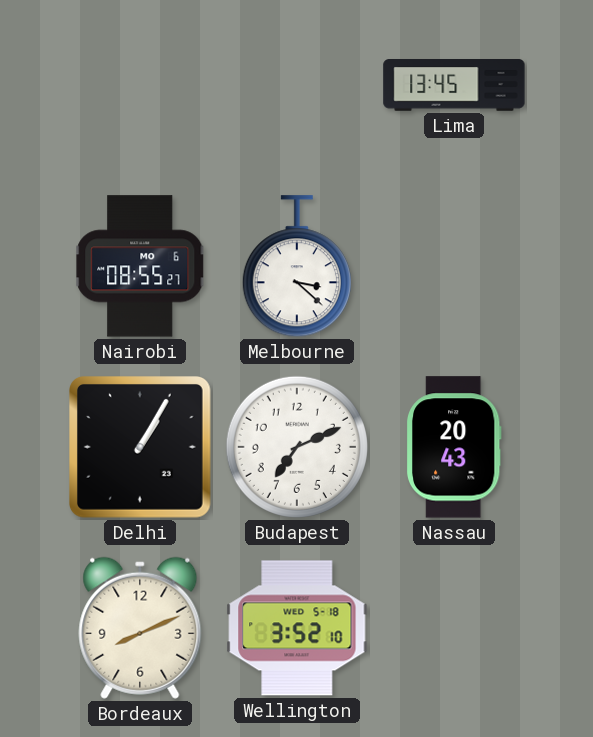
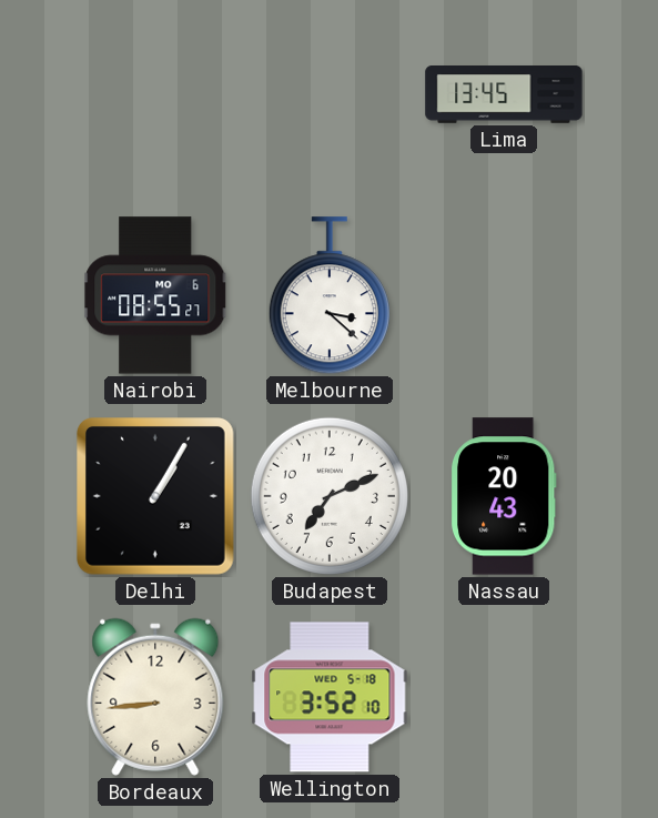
Bordeaux: 8:11 -> 8:44
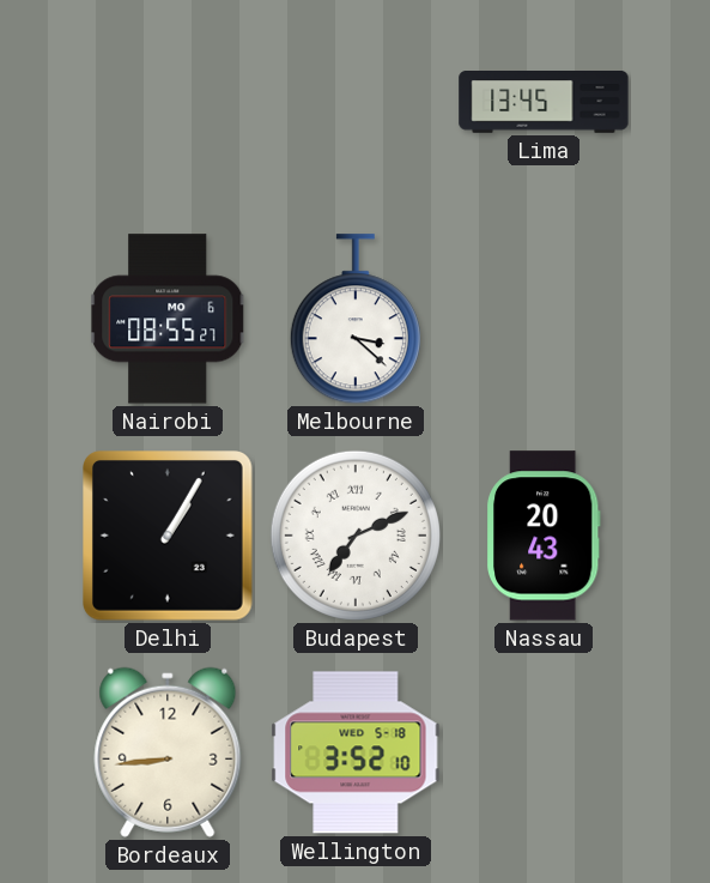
Budapest numerals: Arabic -> Roman
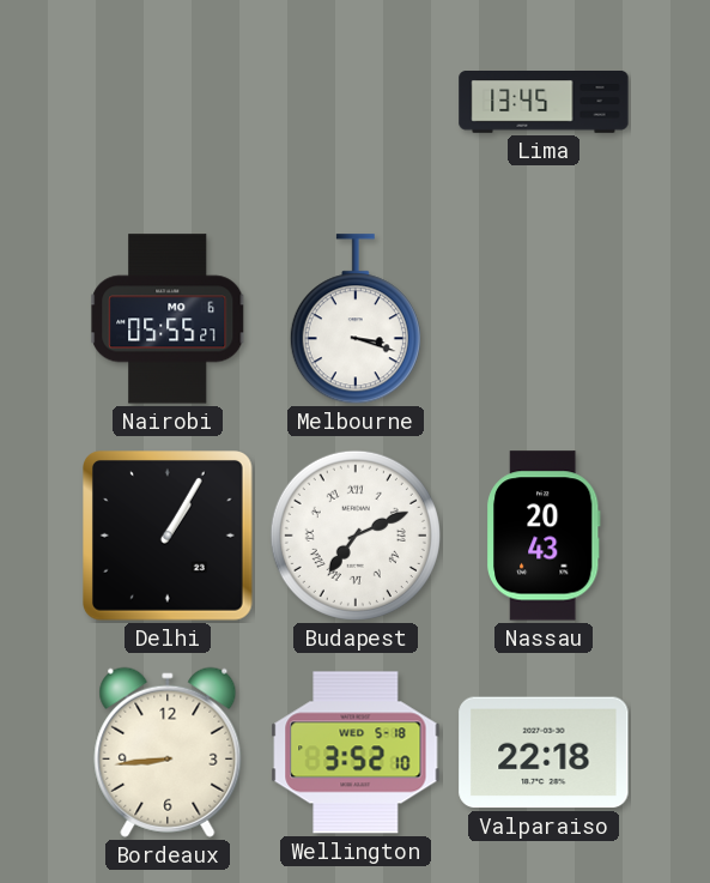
Nairobi: 08:55 -> 05:55
Melbourne: 3:22 -> 3:18
Valparaiso: none -> 22:18
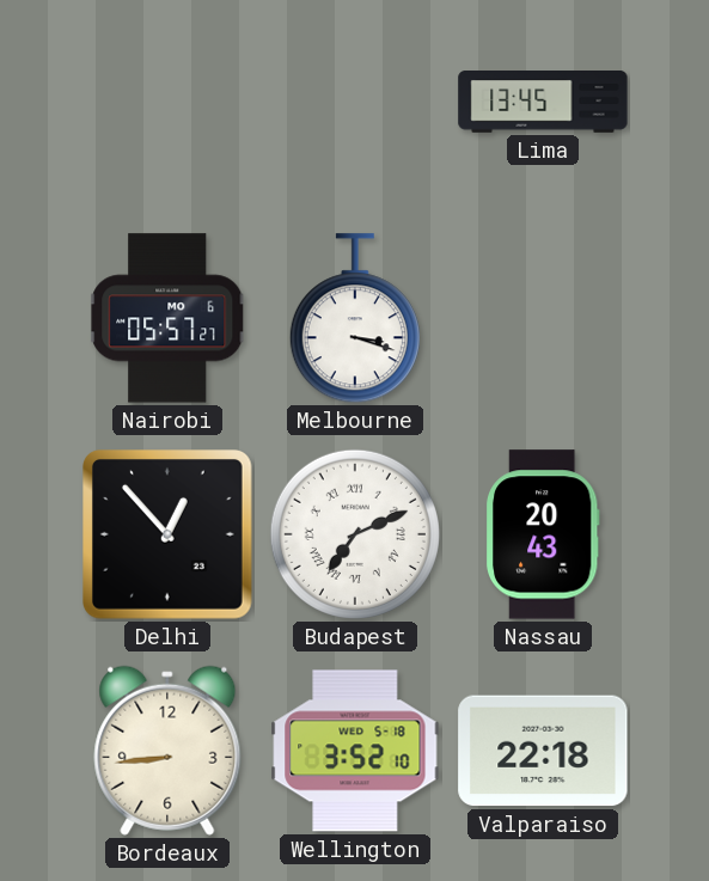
Nairobi: 05:55 -> 05:57
Delhi: 1:05 -> 12:53
